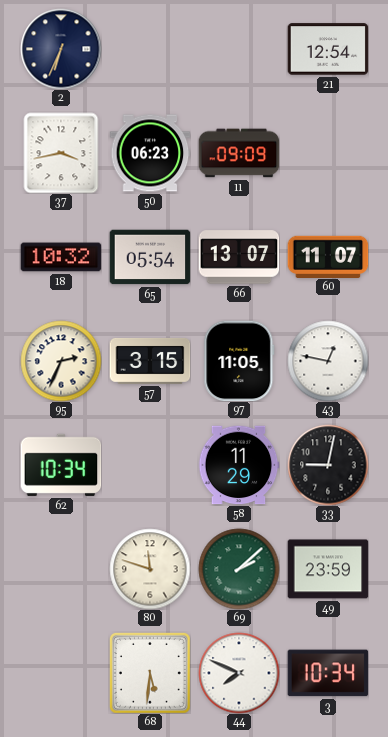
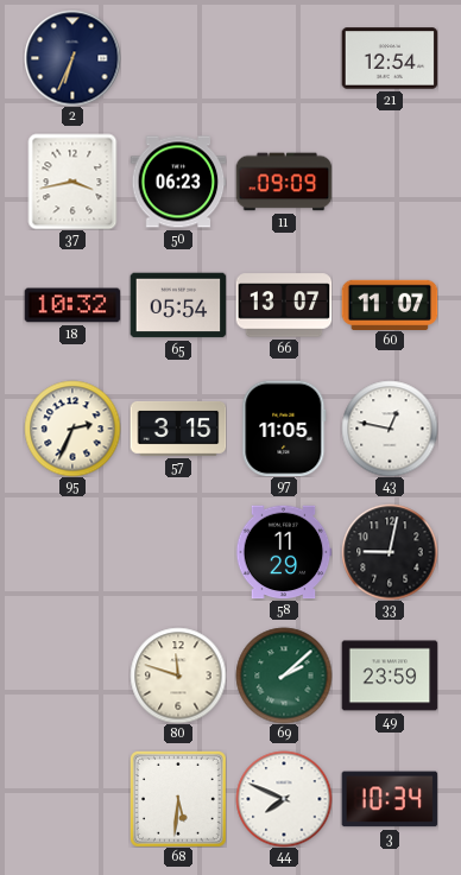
62: 10:34 -> none
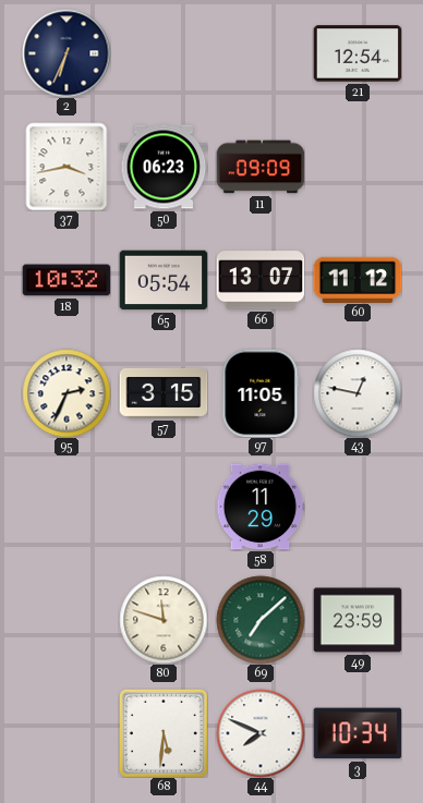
60: 11:07 -> 11:12
33: 9:02 -> none
69: 2:08 -> 7:08
